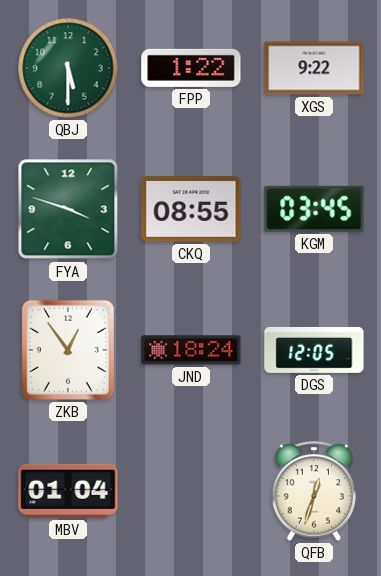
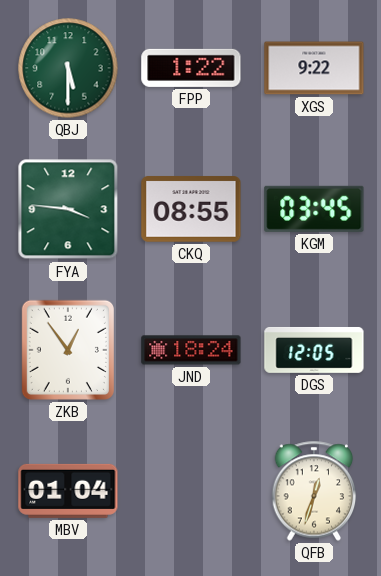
FYA: 3:48 -> 3:46
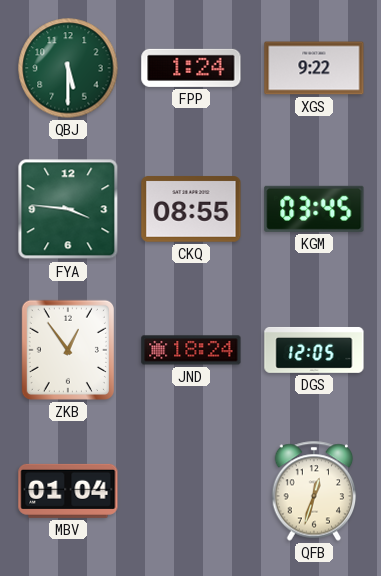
FPP: 1:22 -> 1:24
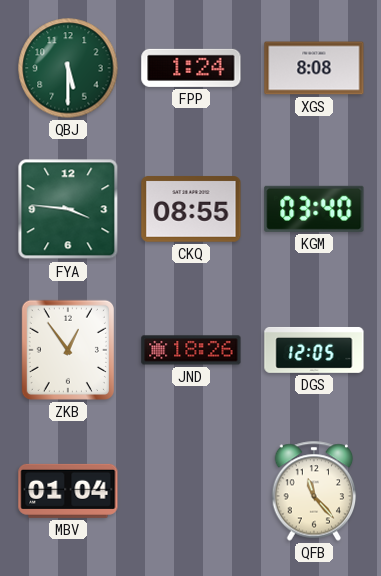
XGS: 9:22 -> 8:08
KGM: 03:45 -> 03:40
JND: 18:24 -> 18:26
QFB: 12:33 -> 11:23
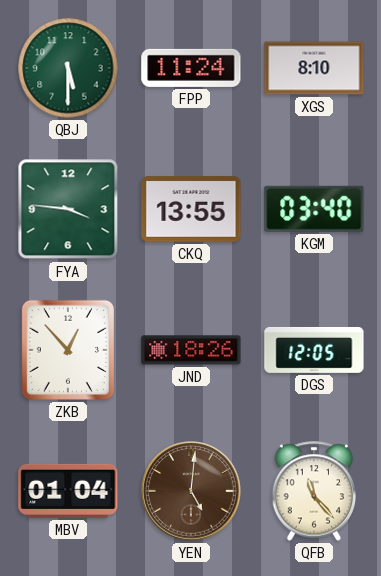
FPP: 1:24 -> 11:24
XGS: 8:08 -> 8:10
CKQ: 08:55 -> 13:55
ZKB: 12:54 -> 12:53
YEN: none -> 5:01
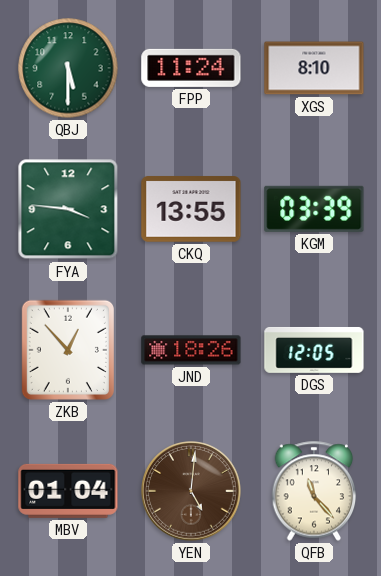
KGM: 03:40 -> 03:39
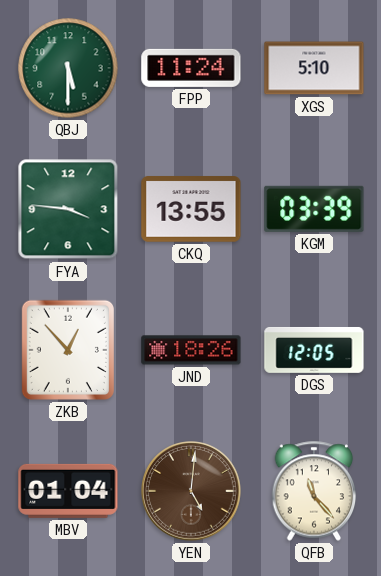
XGS: 8:10 -> 5:10
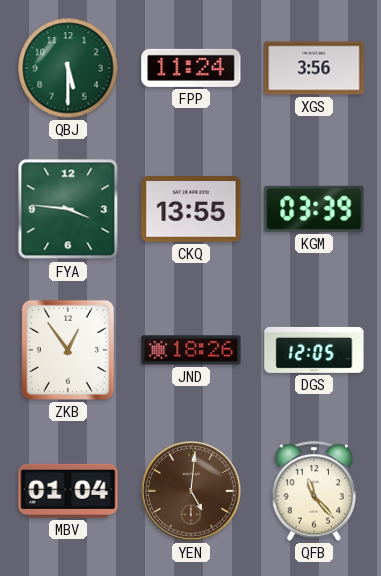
XGS: 5:10 -> 3:56
ZKB: 12:53 -> 12:54
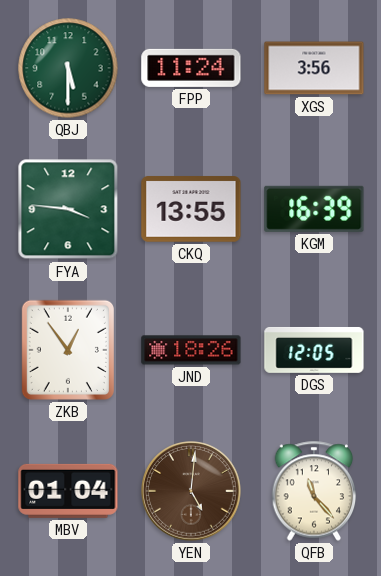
KGM: 03:39 -> 16:39
